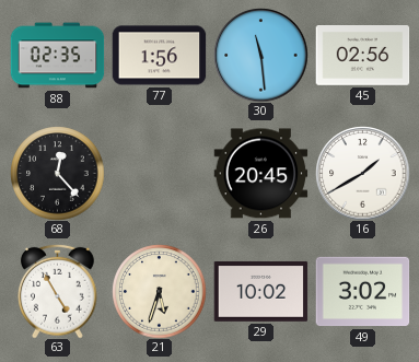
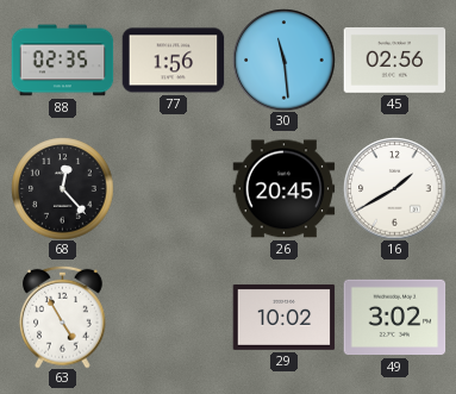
21: 5:33 -> none
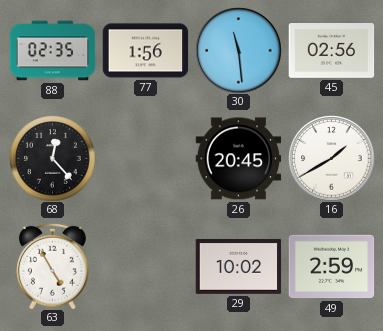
49: 3:02 -> 2:59
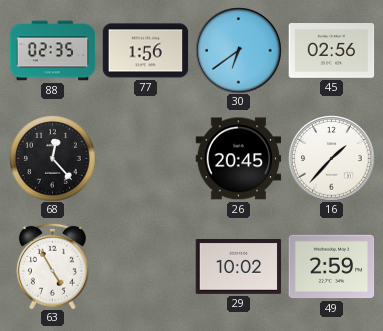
30: 11:29 -> 6:39
16: 1:40 -> 1:37
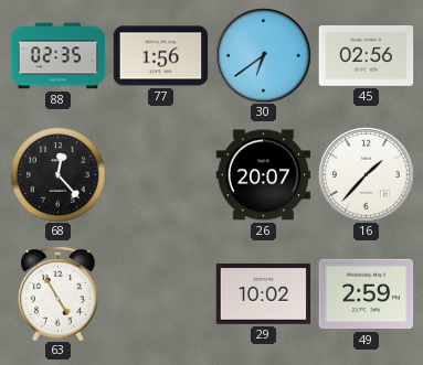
26: 20:45 -> 20:07
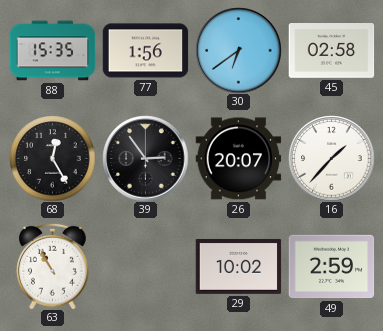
88: 02:35 -> 15:35
45: 02:56 -> 02:58
68: 12:23 -> 12:25
39: none -> 2:54
63: 4:55 -> 10:55
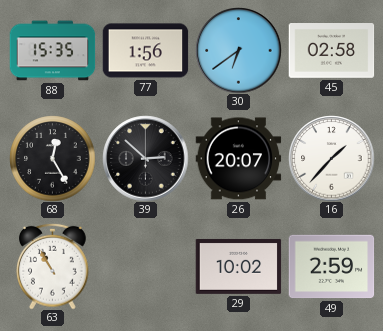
39: 2:54 -> 2:52
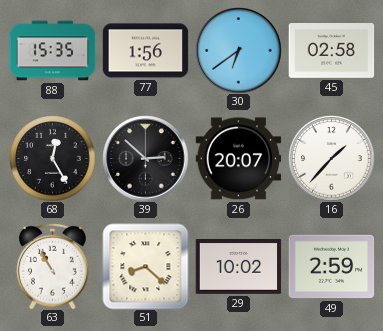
51: none -> 8:22
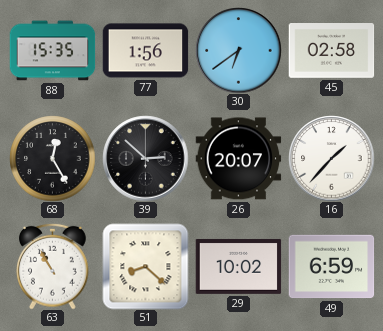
49: 2:59 -> 6:59
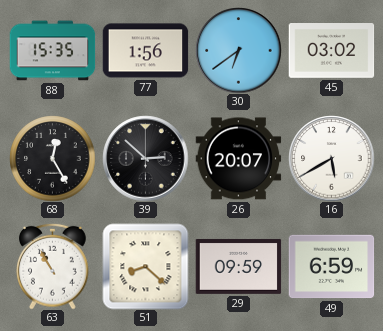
45: 02:58 -> 03:02
16: 1:37 -> 5:40
29: 10:02 -> 09:59
